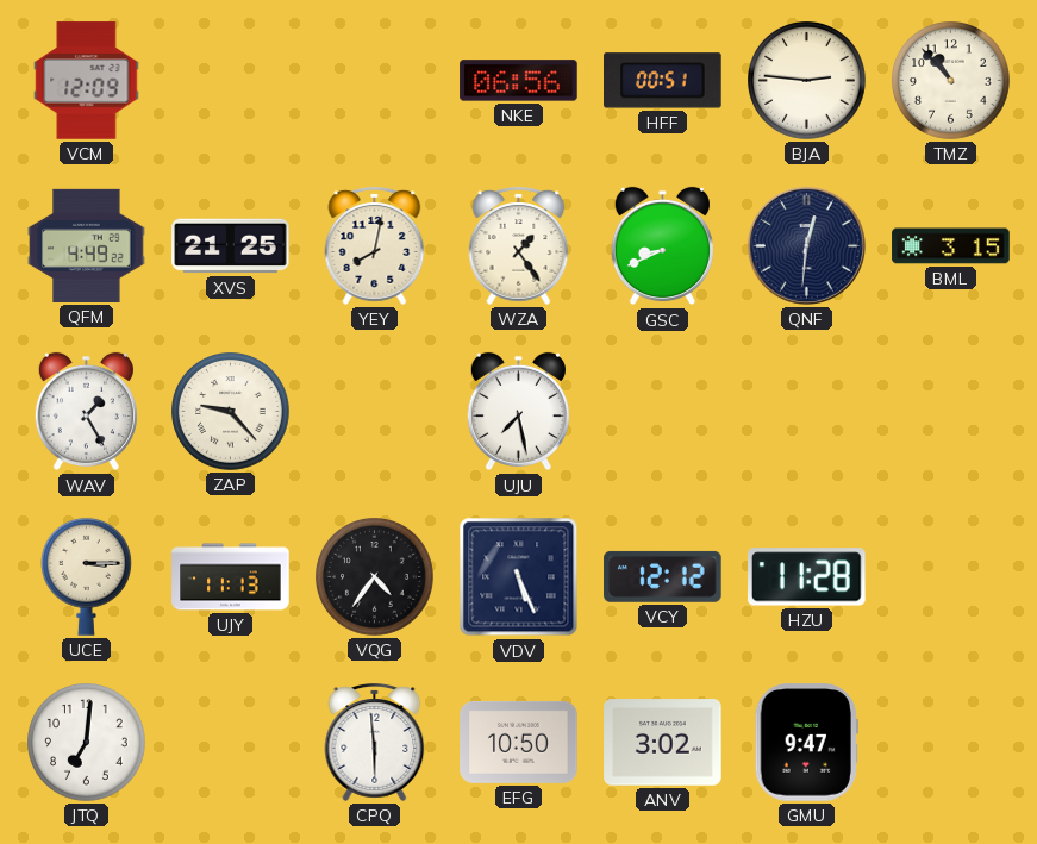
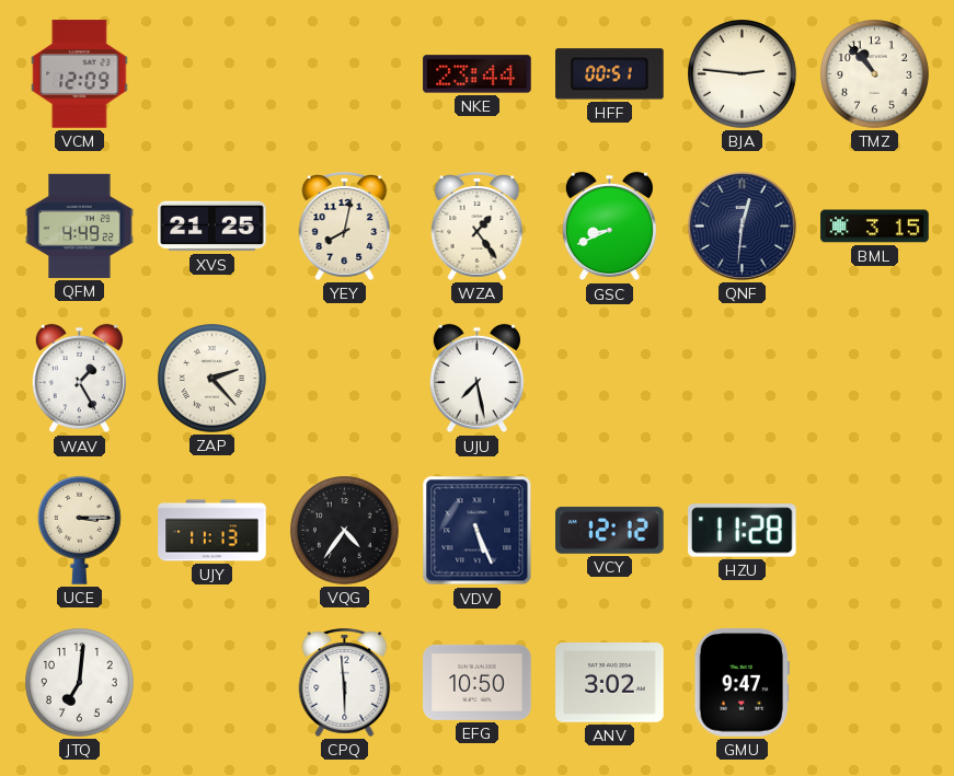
NKE: 06:56 -> 23:44
ZAP: 9:23 -> 2:23
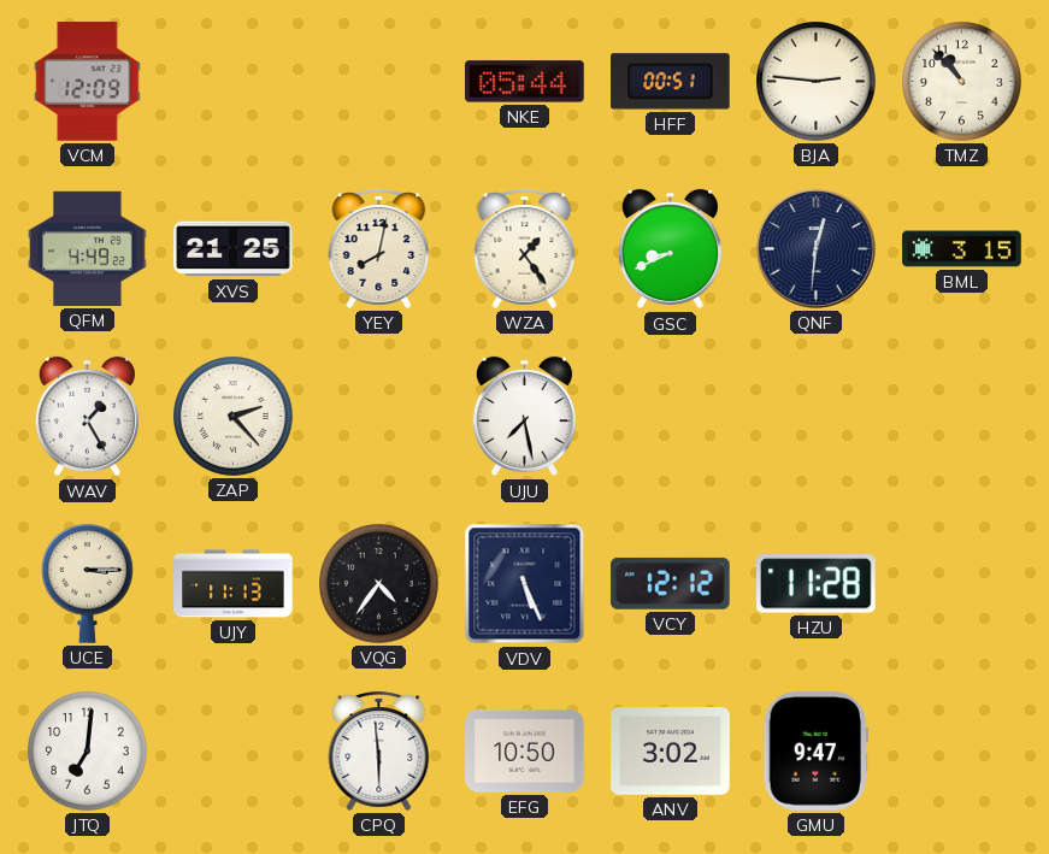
NKE: 23:44 -> 05:44
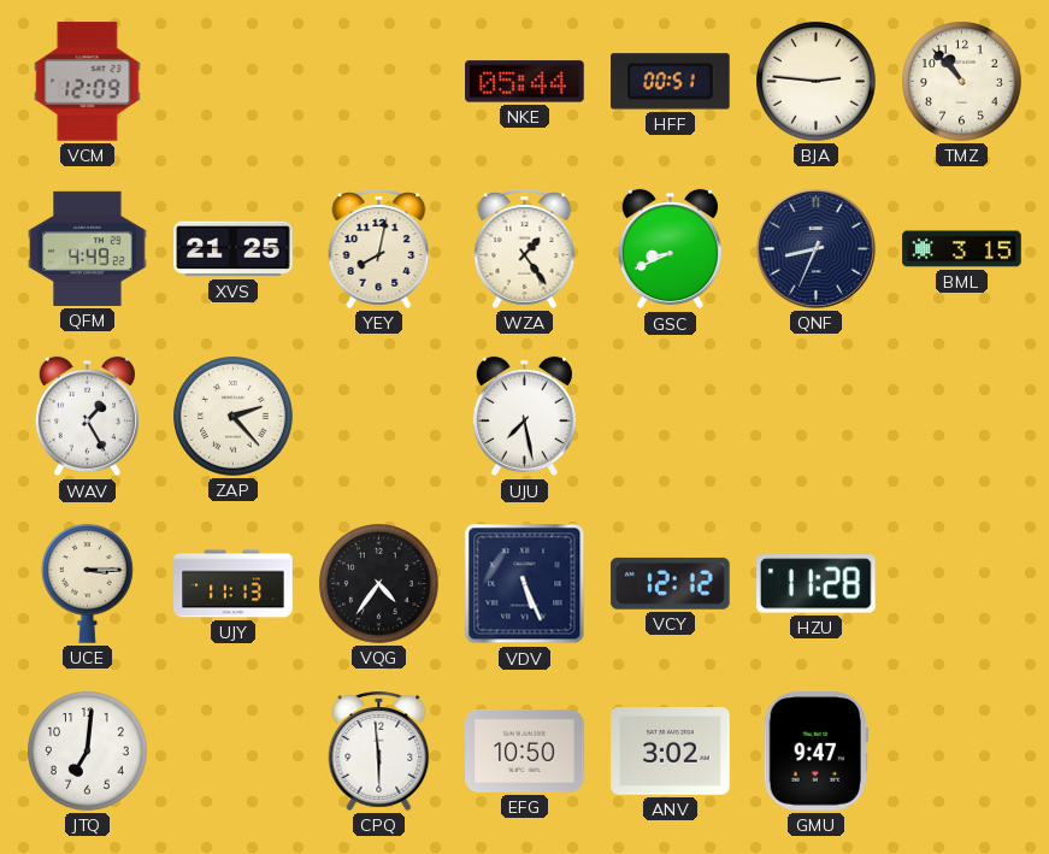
QNF: 12:31 -> 8:34
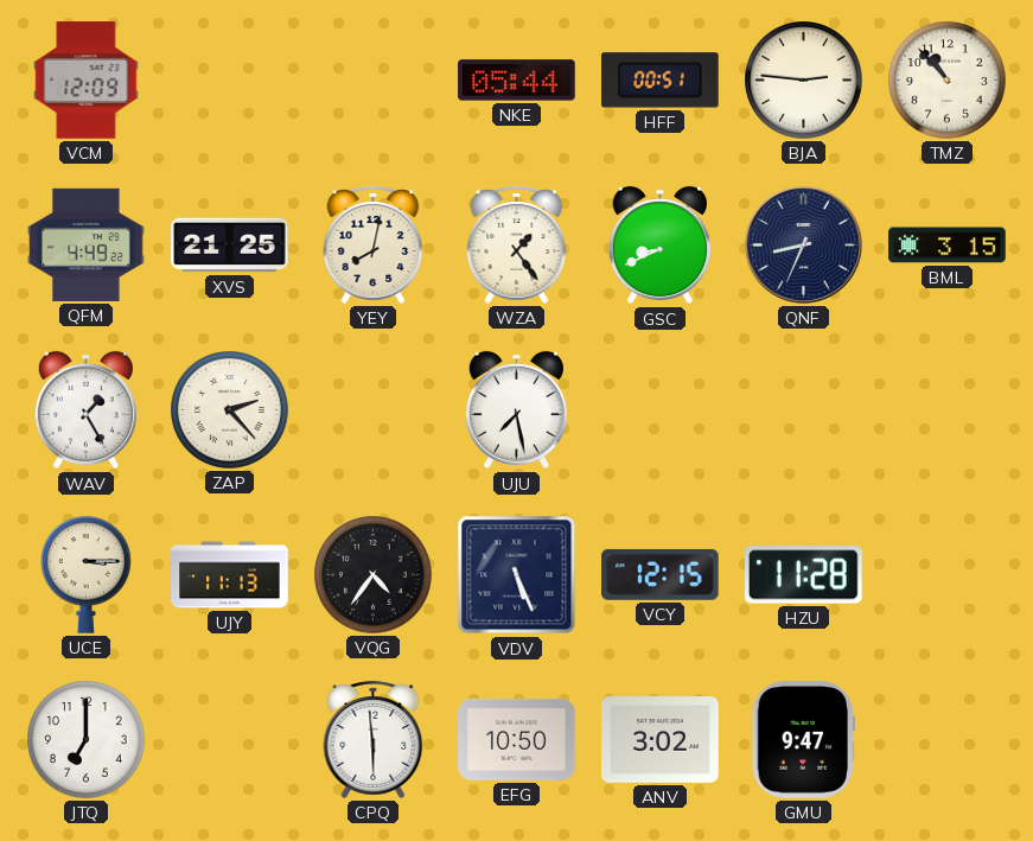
VCY: 12:12 -> 12:15
JTQ: 7:01 -> 7:00
